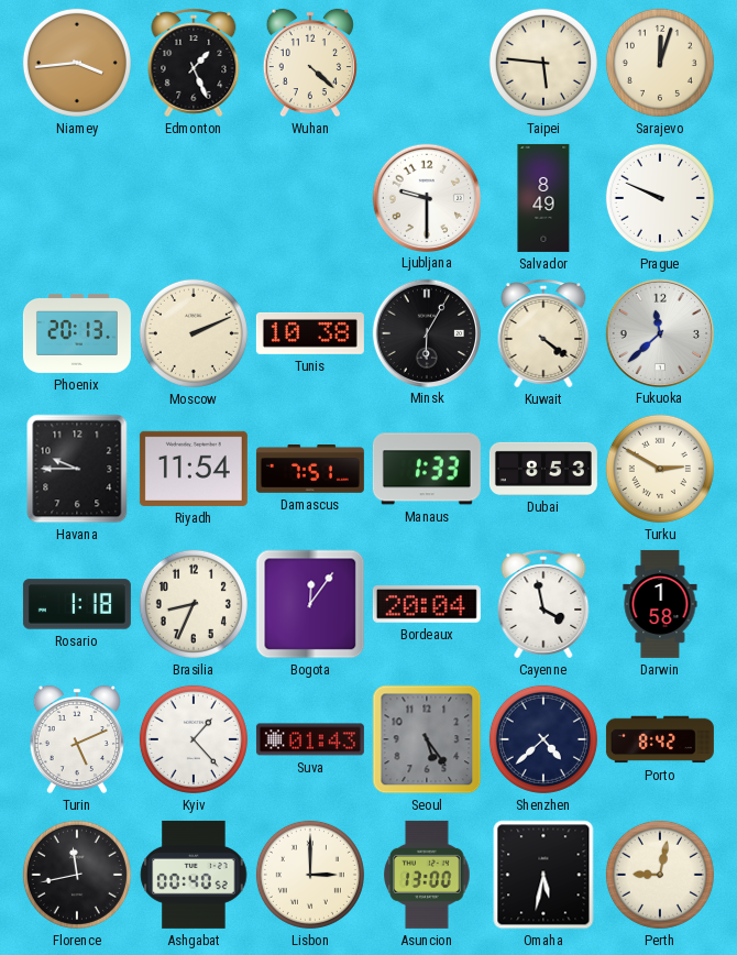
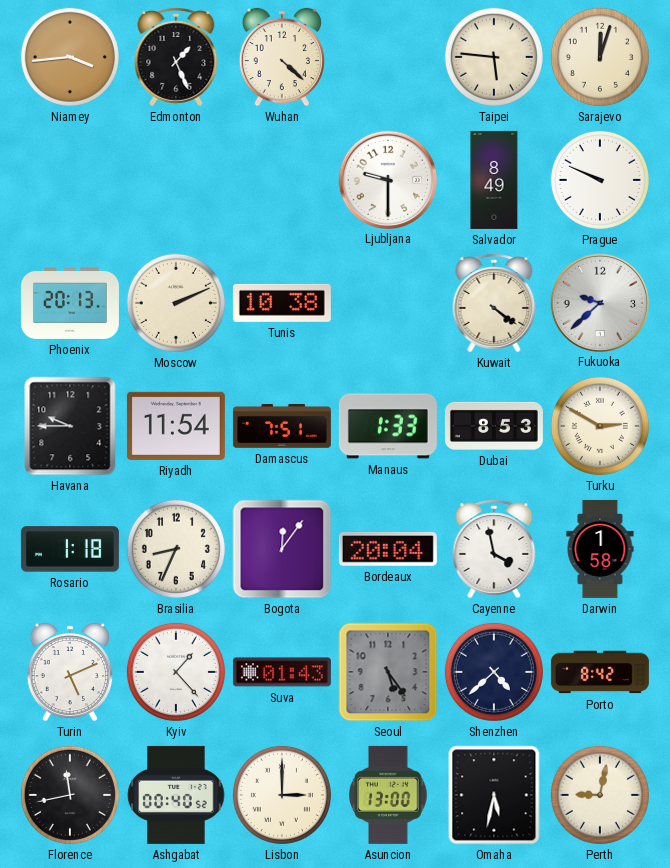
Minsk: 6:05 -> none
Fukuoka: 11:38 -> 9:38
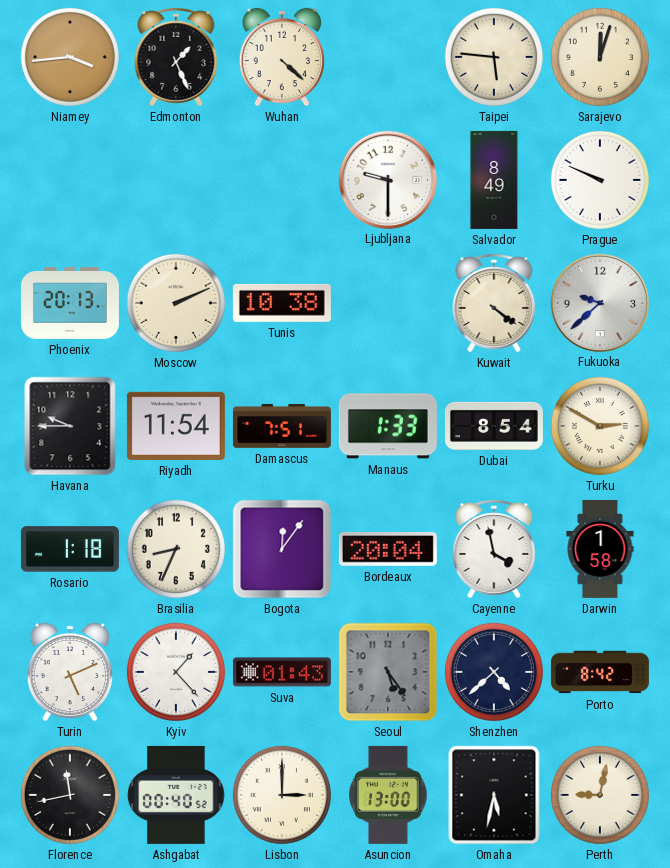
Dubai: 8:53 -> 8:54
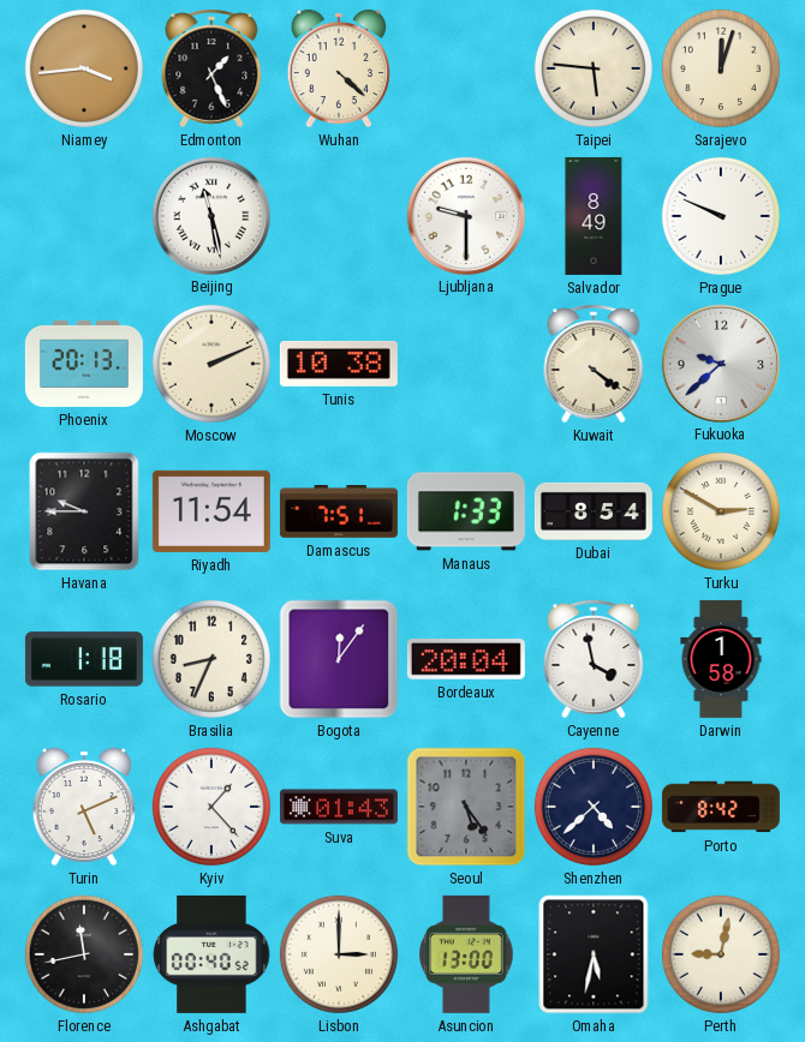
Beijing: none -> 11:28
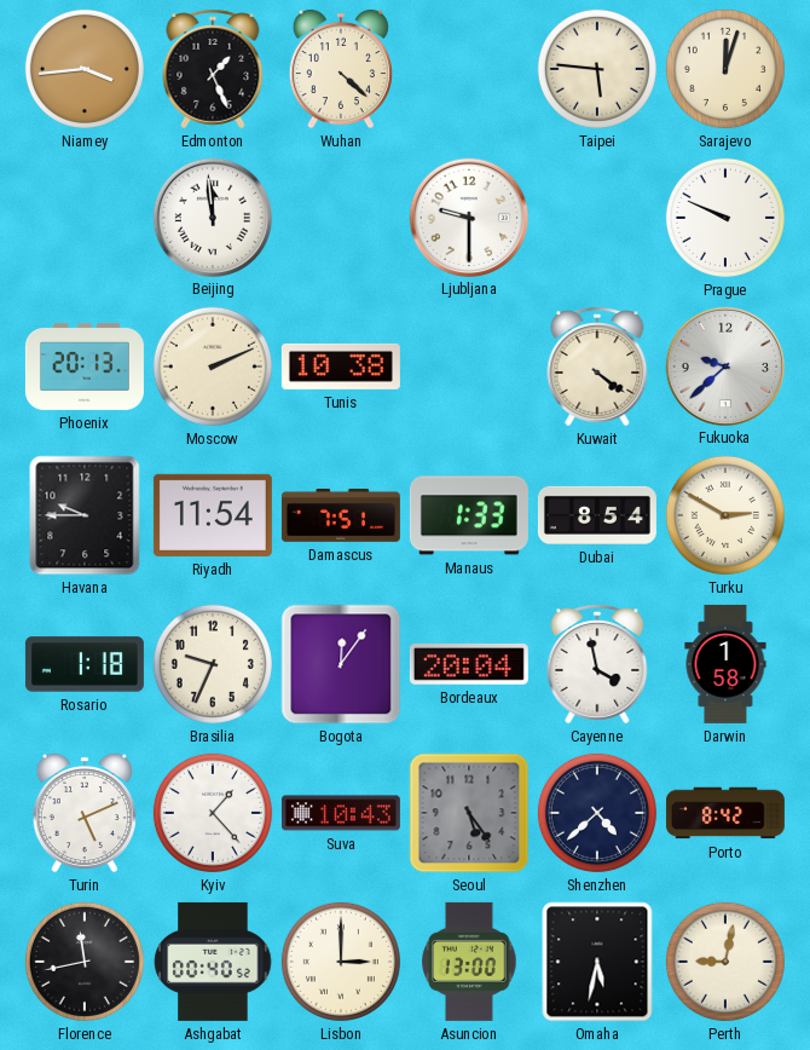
Beijing: 11:28 -> 11:59
Salvador: 8:49 -> none
Brasilia: 8:34 -> 9:34
Suva: 01:43 -> 10:43
